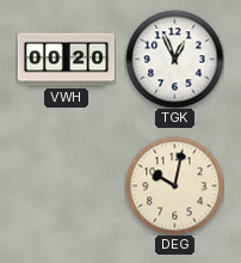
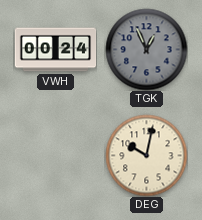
VWH: 00:20 -> 00:24
TGK dial: white -> grey
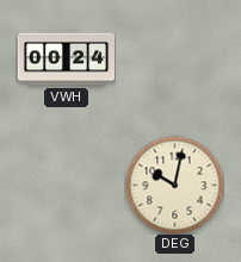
TGK: 12:56 -> none
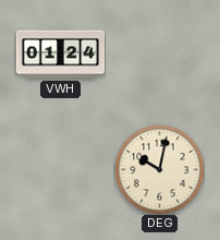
VWH: 00:24 -> 01:24
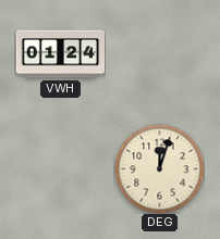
DEG: 10:02 -> 12:03
